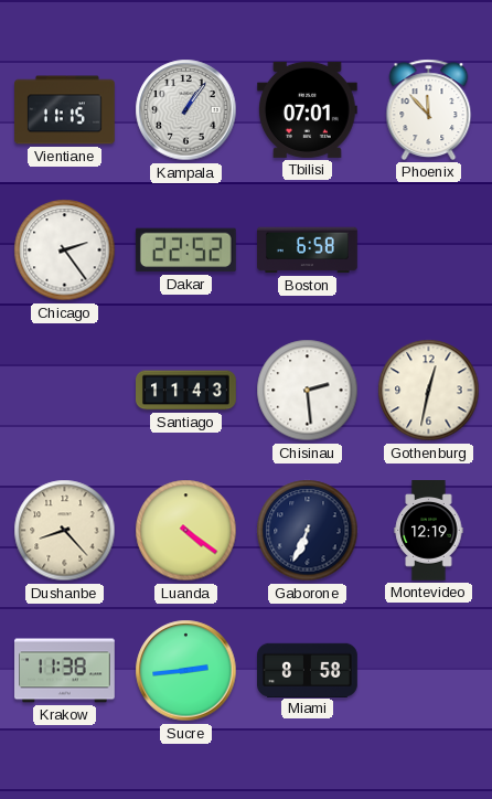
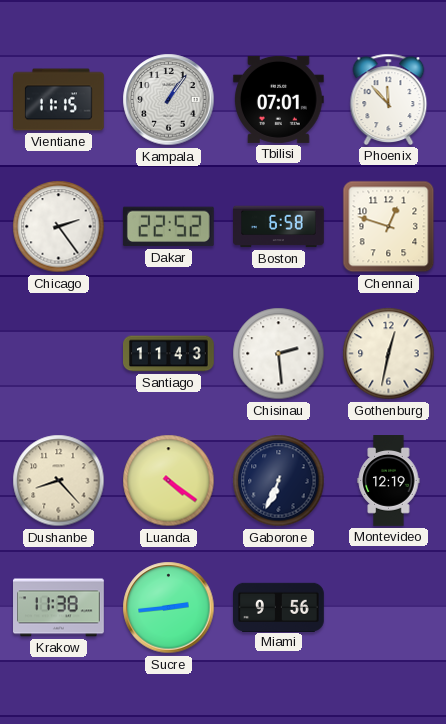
Chennai: none -> 12:48
Miami: 8:58 -> 9:56
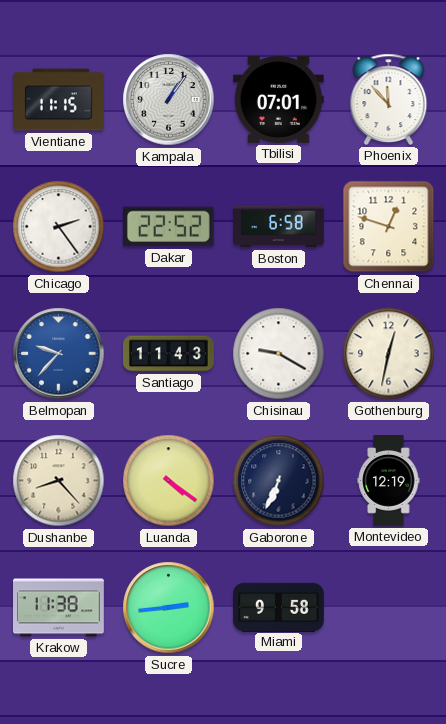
Belmopan: none -> 9:37
Chisinau: 2:29 -> 9:20
Miami: 9:56 -> 9:58
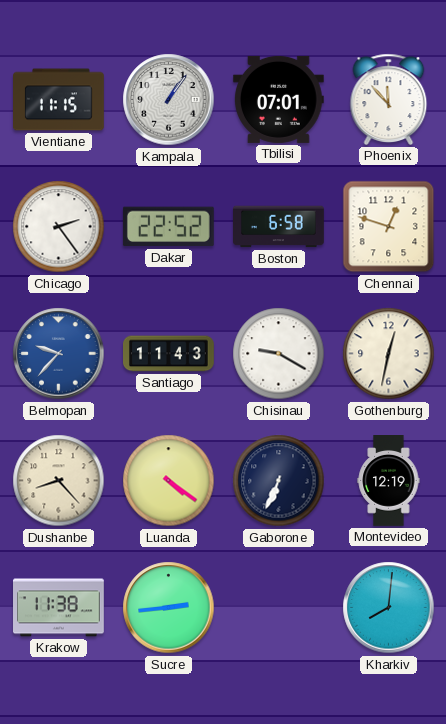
Miami: 9:58 -> none
Kharkiv: none -> 8:01
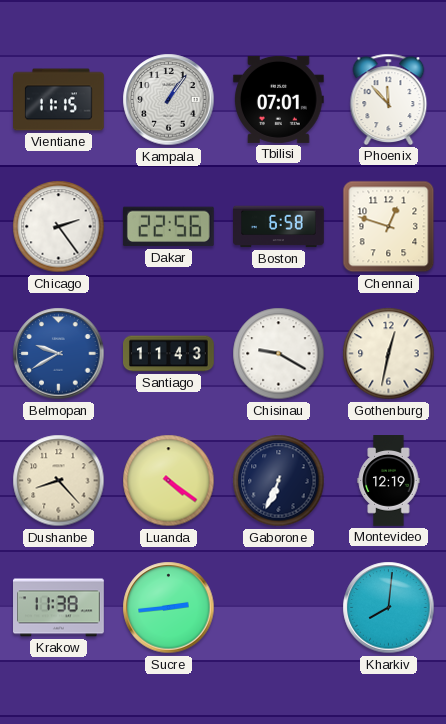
Dakar: 22:52 -> 22:56
Belmopan: 9:37 -> 9:40
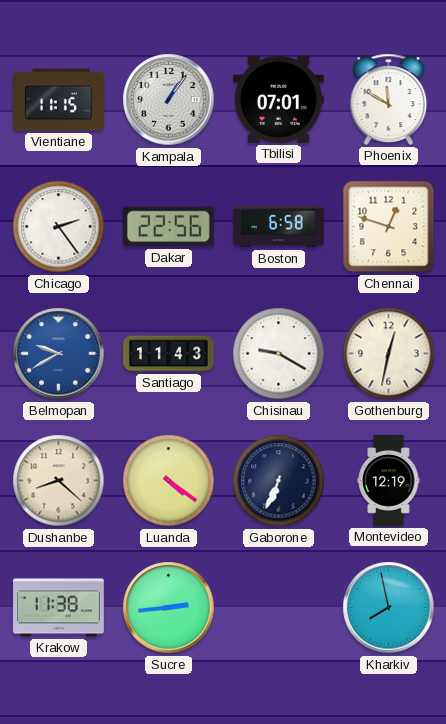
Phoenix: 11:53 -> 11:50
Dushanbe: 8:23 -> 8:22
Kharkiv: 8:01 -> 7:58
